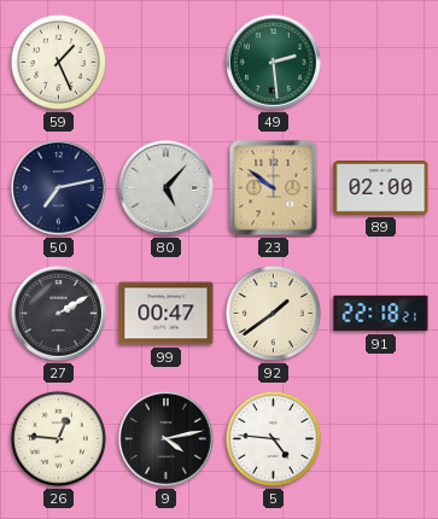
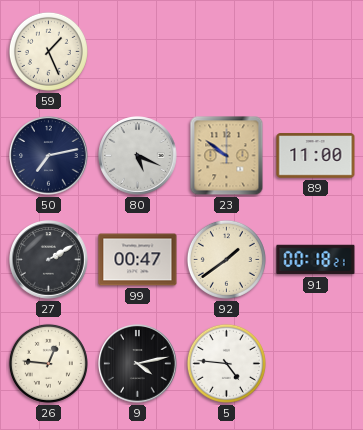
49: 2:29 -> none
80: 5:07 -> 5:19
89: 02:00 -> 11:00
91: 22:18 -> 00:18
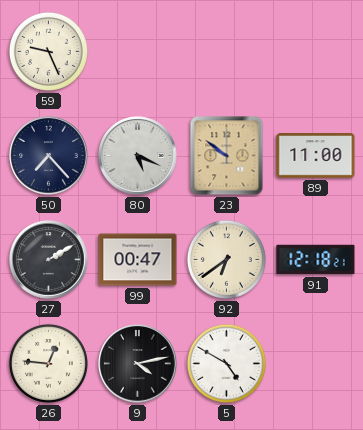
59: 1:26 -> 9:26
50: 7:13 -> 7:23
92: 1:39 -> 6:39
91: 00:18 -> 12:18
5: 4:46 -> 4:50
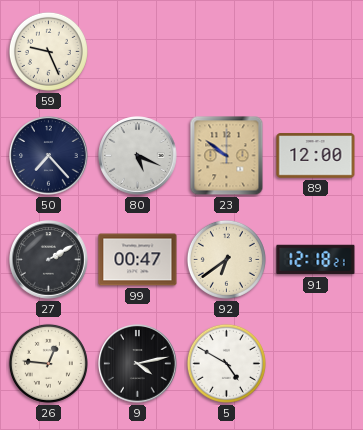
89: 11:00 -> 12:00
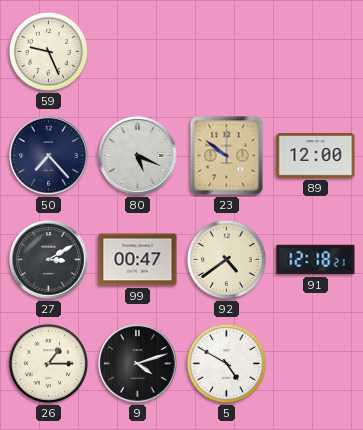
27: 2:10 -> 3:10
92: 6:39 -> 4:39
26: 12:46 -> 1:15
9: 4:13 -> 4:12
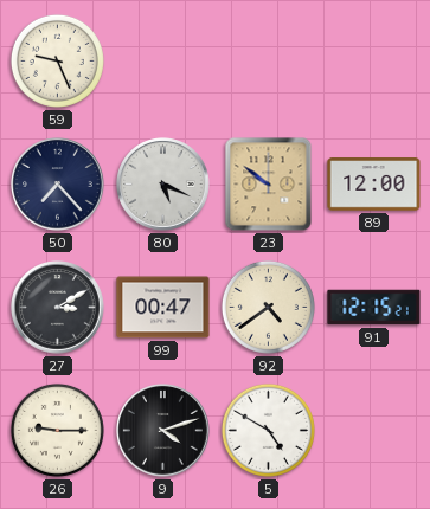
91: 12:18 -> 12:15
26: 1:15 -> 9:15
